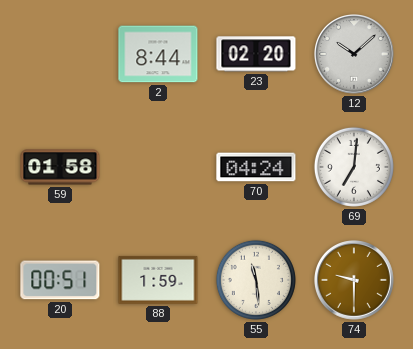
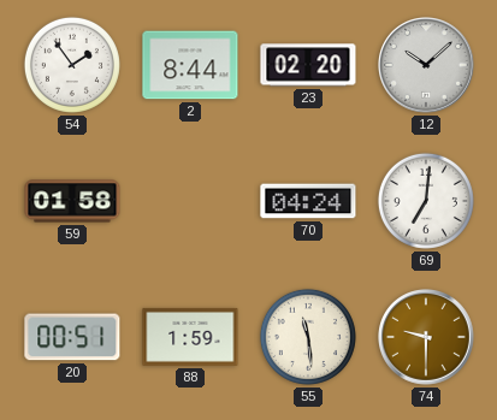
54: none -> 1:54
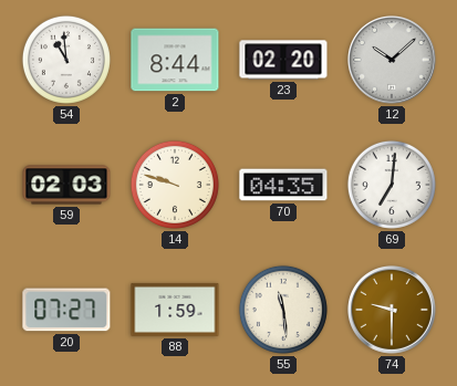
54: 1:54 -> 10:59
59: 01:58 -> 02:03
14: none -> 9:48
70: 04:24 -> 04:35
20: 00:51 -> 07:27
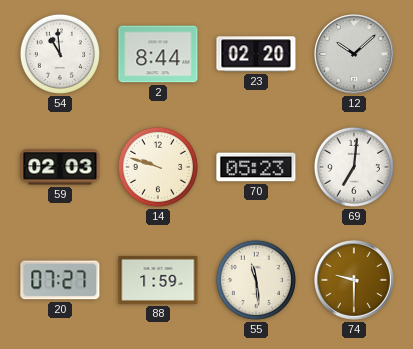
70: 04:35 -> 05:23
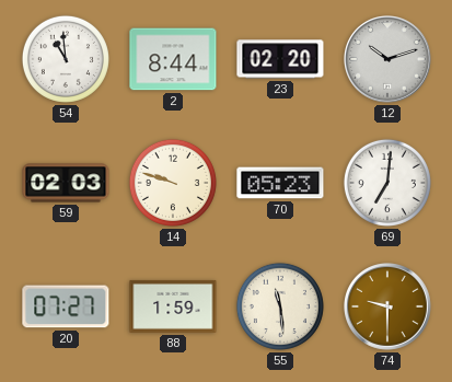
12: 10:08 -> 10:12
